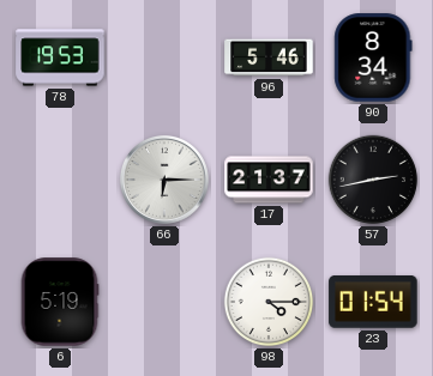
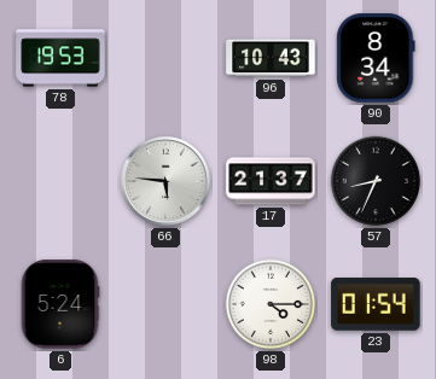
96: 5:46 -> 10:43
66: 6:15 -> 5:46
57: 2:43 -> 8:34
6: 5:19 -> 5:24
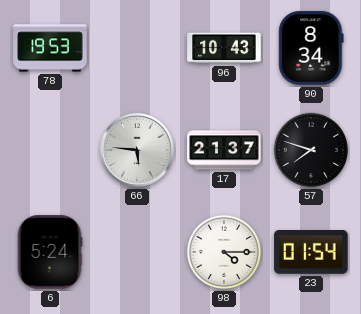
57: 8:34 -> 7:48
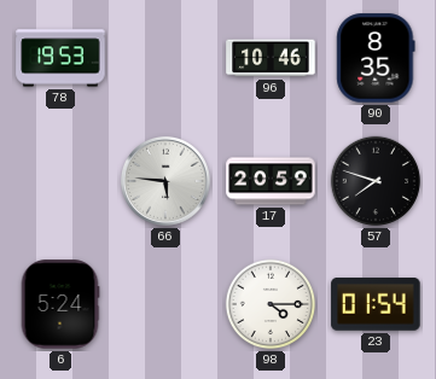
96: 10:43 -> 10:46
90: 8:34 -> 8:35
17: 21:37 -> 20:59
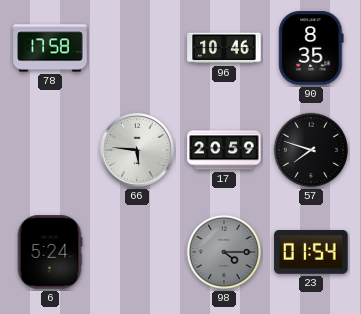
78: 19:53 -> 17:58
98 dial: white -> grey
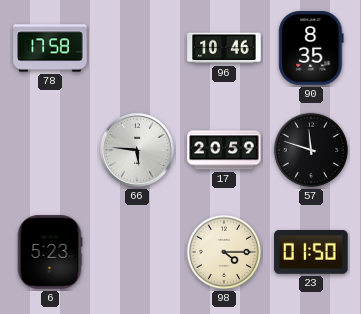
57: 7:48 -> 11:48
6: 5:24 -> 5:23
98 dial: grey -> cream
23: 01:54 -> 01:50
